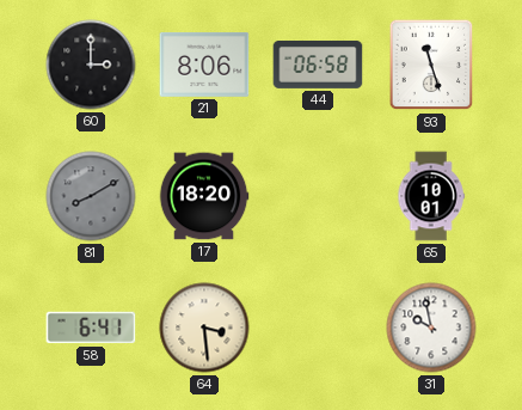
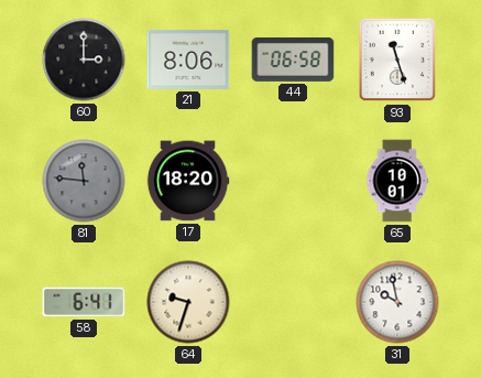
81: 8:10 -> 11:46
64: 3:29 -> 9:33
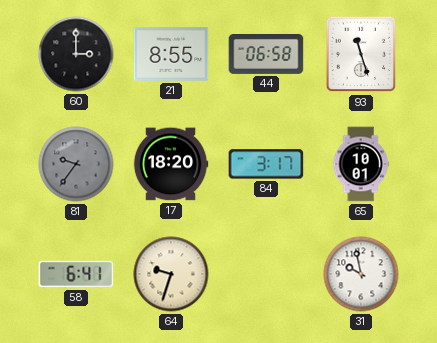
21: 8:06 -> 8:55
81: 11:46 -> 9:36
84: none -> 3:17
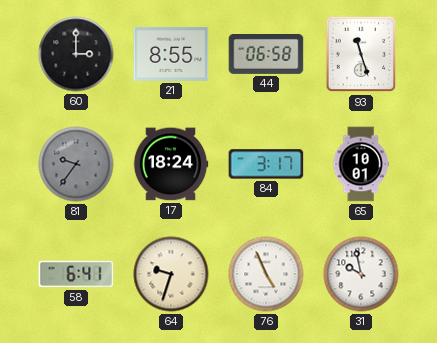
17: 18:20 -> 18:24
76: none -> 4:56
